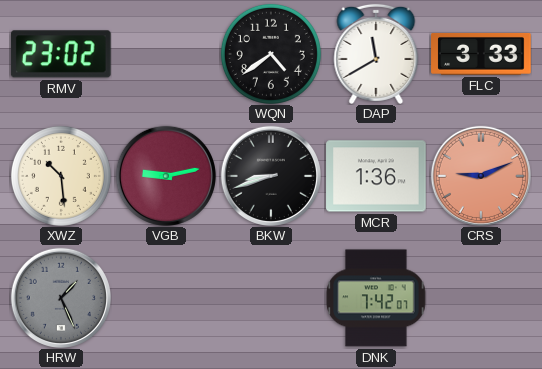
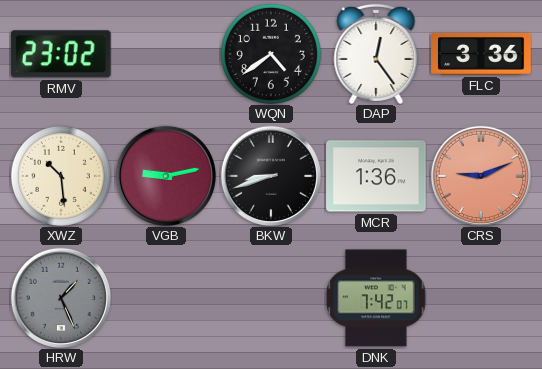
DAP: 11:40 -> 12:24
FLC: 3:33 -> 3:36
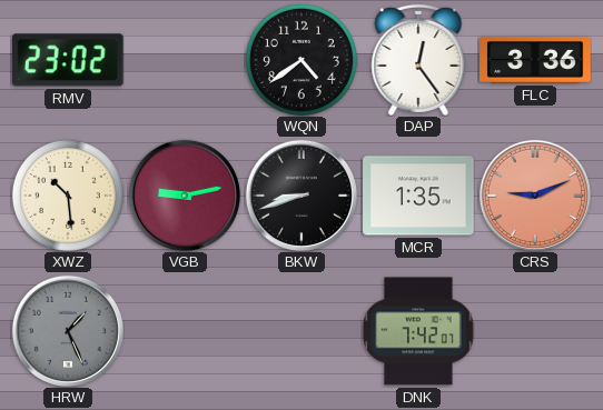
MCR: 1:36 -> 1:35
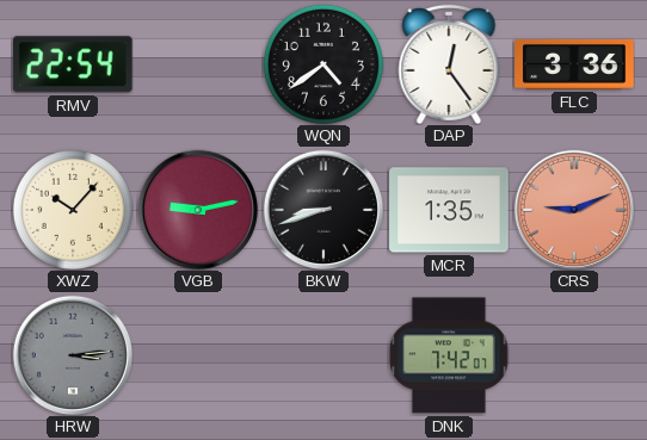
RMV: 23:02 -> 22:54
XWZ: 10:29 -> 10:07
HRW: 1:26 -> 3:14
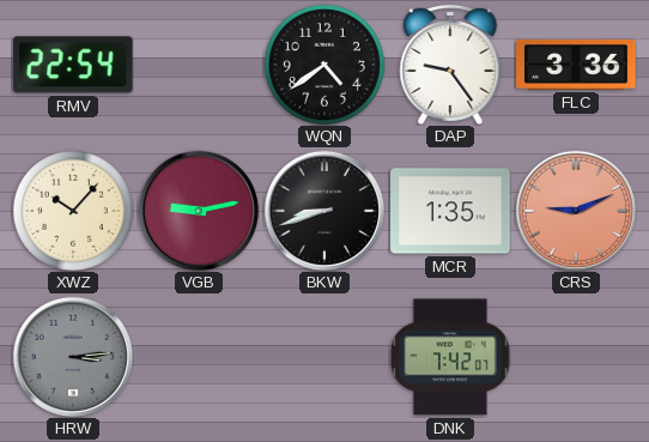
DAP: 12:24 -> 9:24
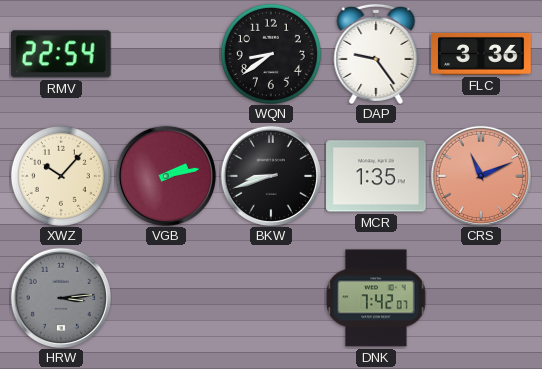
WQN: 4:39 -> 8:39
VGB: 9:13 -> 2:13
CRS: 9:11 -> 11:11
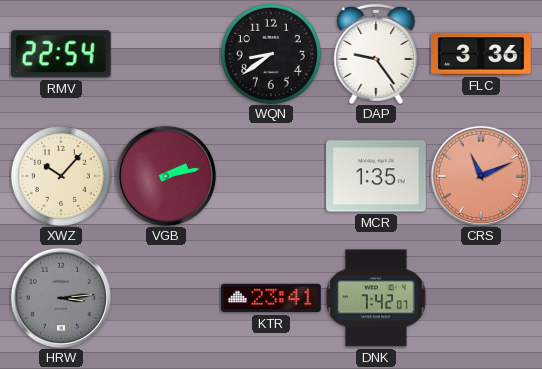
BKW: 8:42 -> none
KTR: none -> 23:41
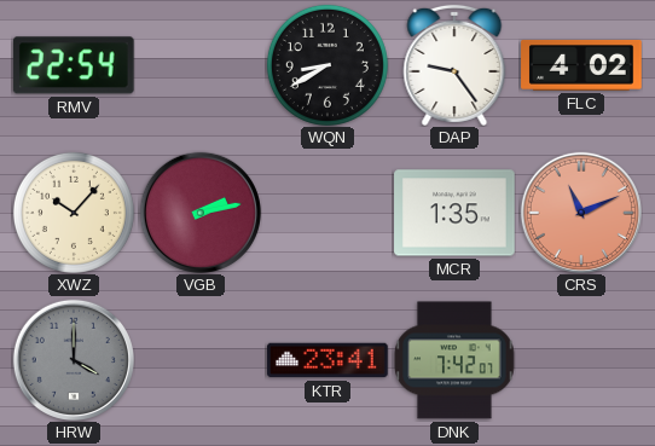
WQN: 8:39 -> 8:40
FLC: 3:36 -> 4:02
HRW: 3:14 -> 4:00
